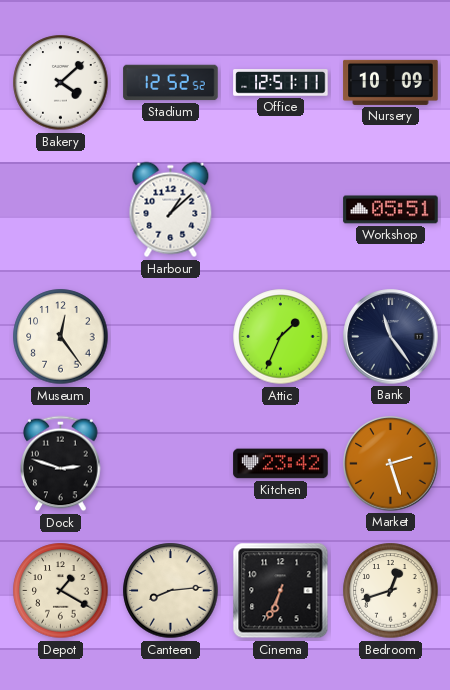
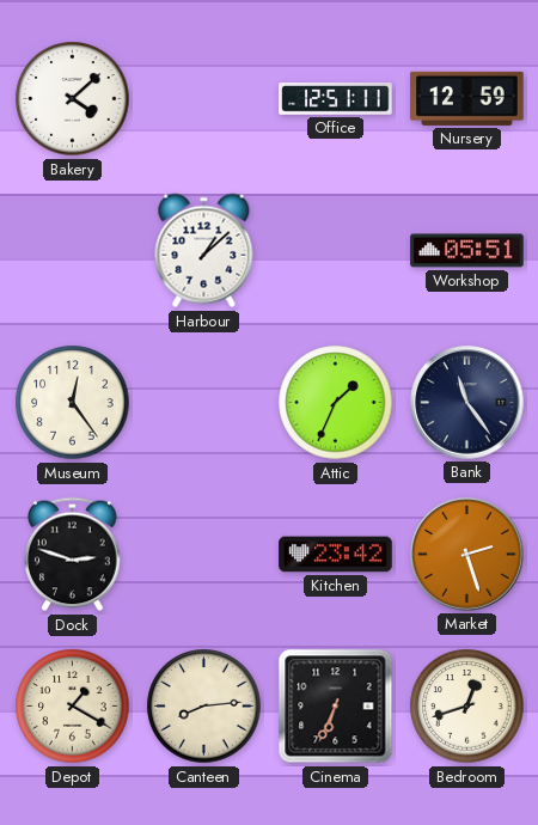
Stadium: 12:52 -> none
Nursery: 10:09 -> 12:59
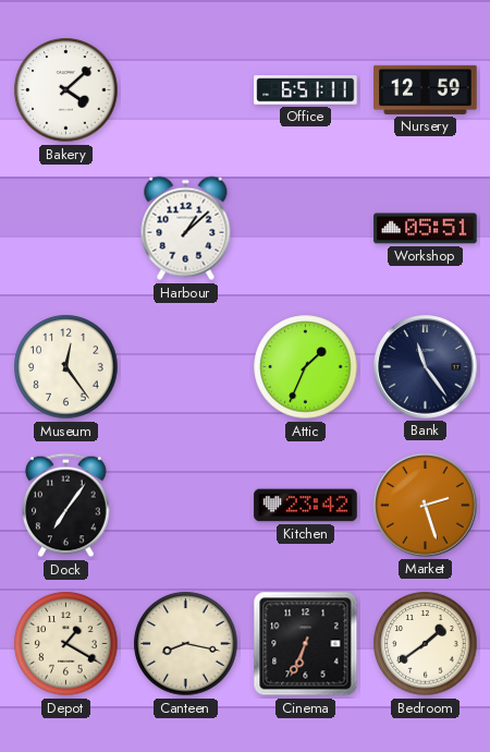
Office: 12:51 -> 6:51
Dock: 2:48 -> 7:06
Canteen: 8:14 -> 8:17
Bedroom: 12:42 -> 1:39
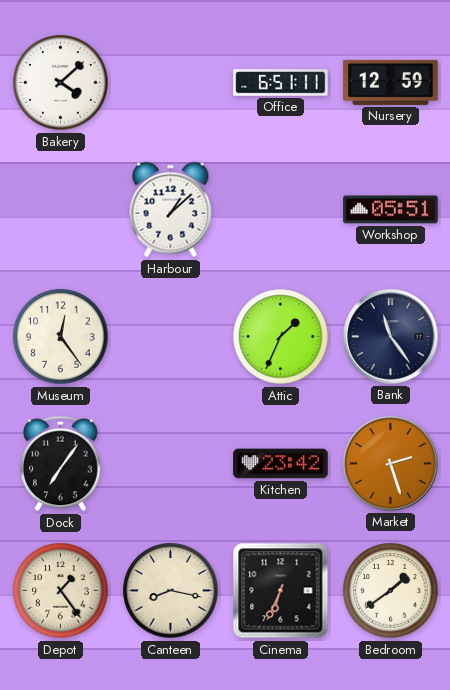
Depot: 1:20 -> 1:24
